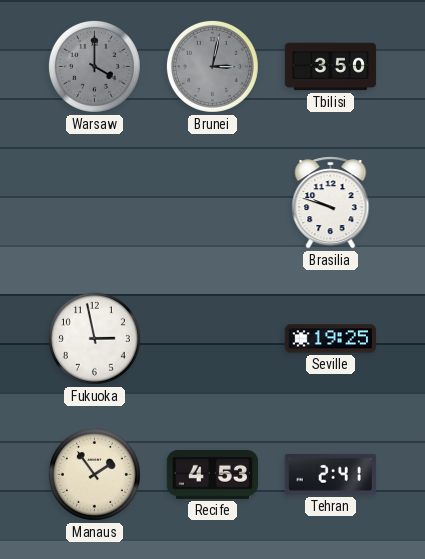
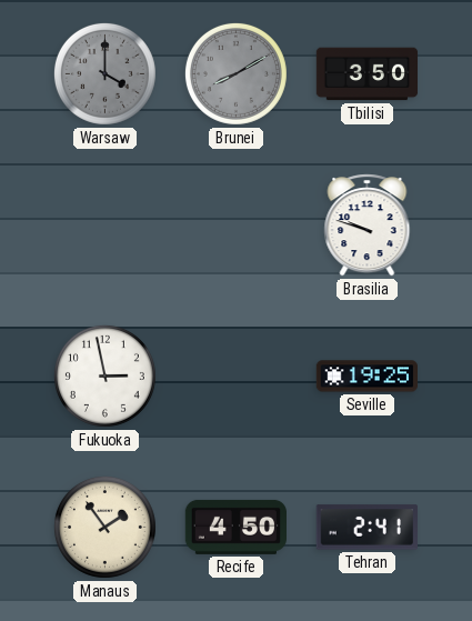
Brunei: 3:02 -> 8:10
Recife: 4:53 -> 4:50
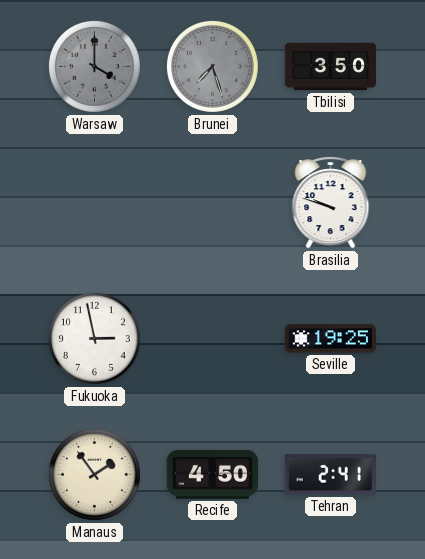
Brunei: 8:10 -> 7:27
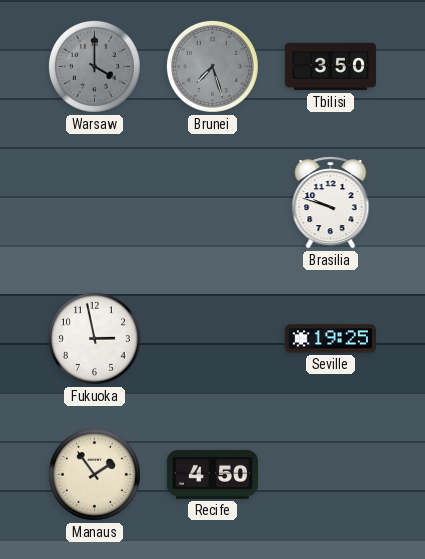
Tehran: 2:41 -> none
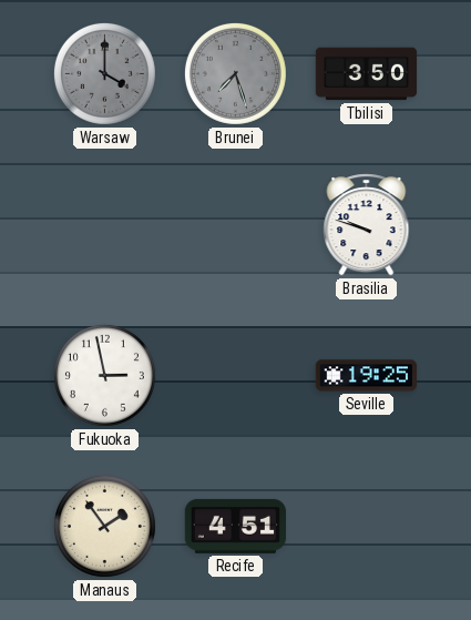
Recife: 4:50 -> 4:51
